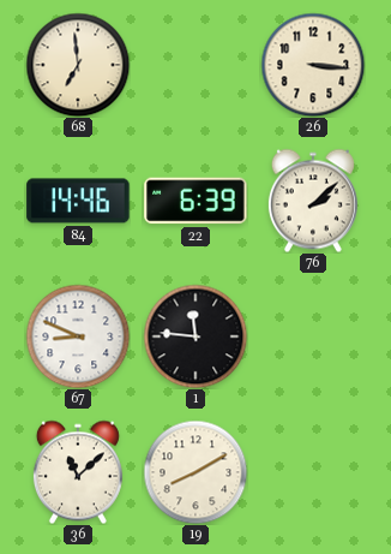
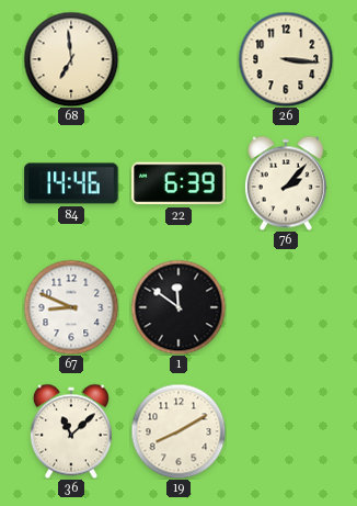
76: 2:08 -> 2:07
1: 11:46 -> 11:51
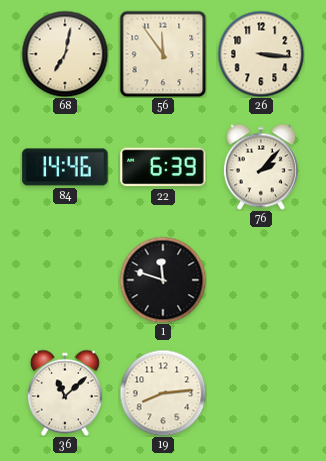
68: 6:59 -> 7:02
56: none -> 11:54
67: 8:49 -> none
1: 11:51 -> 11:48
19: 8:10 -> 8:14
